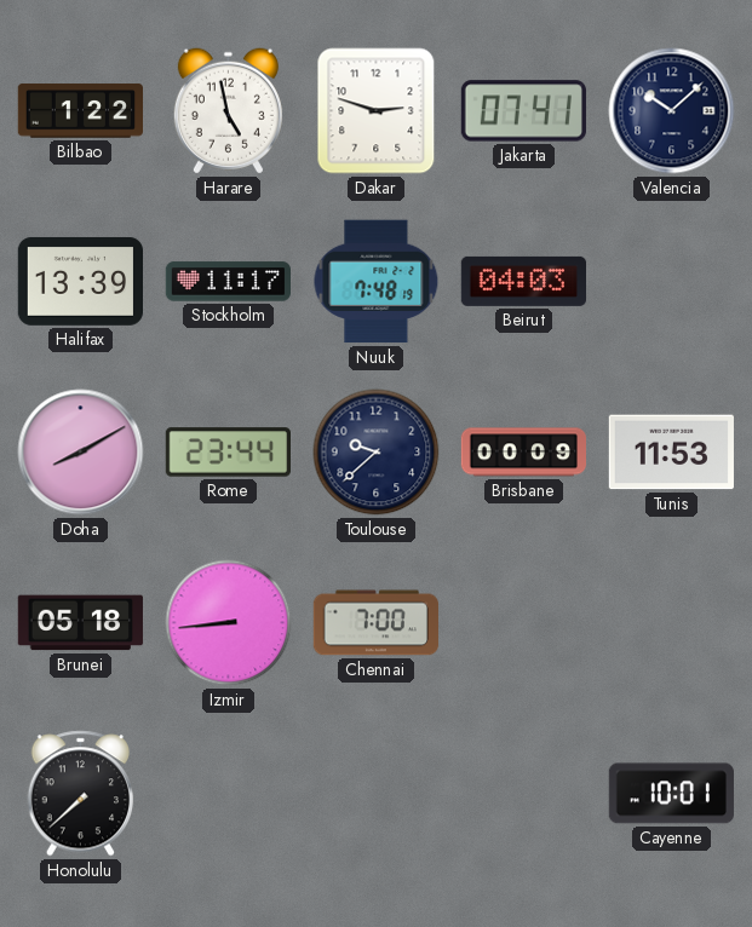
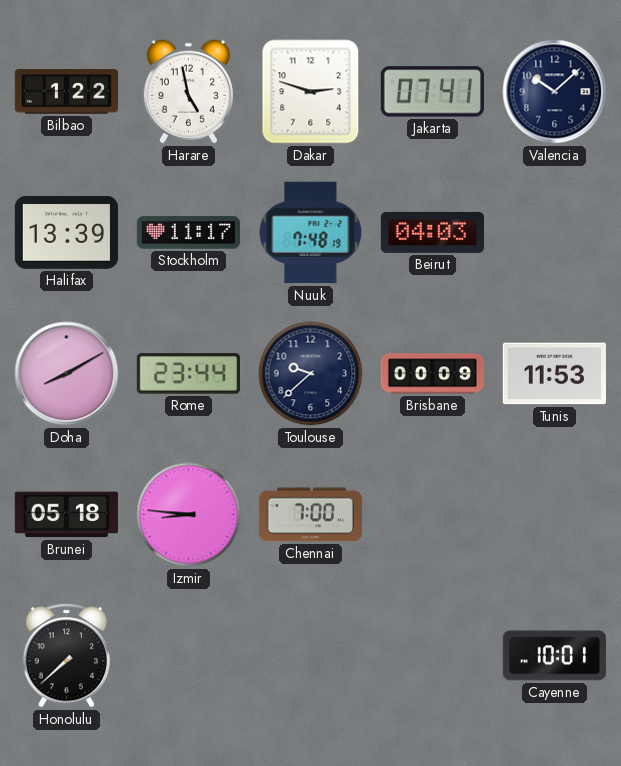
Izmir: 8:44 -> 8:46
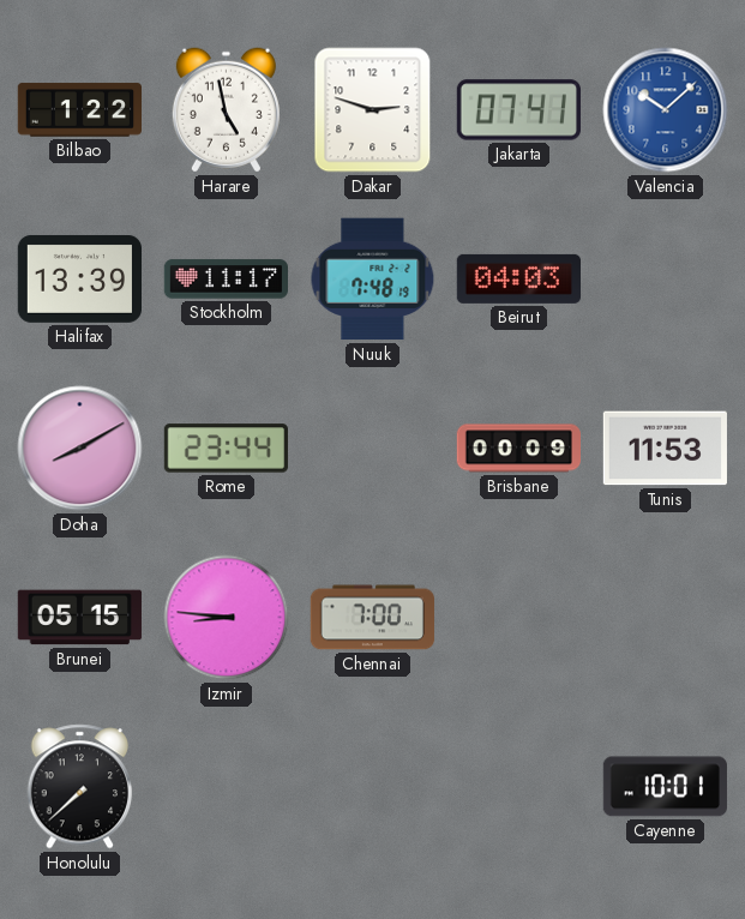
Valencia dial: navy -> blue
Toulouse: 9:38 -> none
Brunei: 05:18 -> 05:15
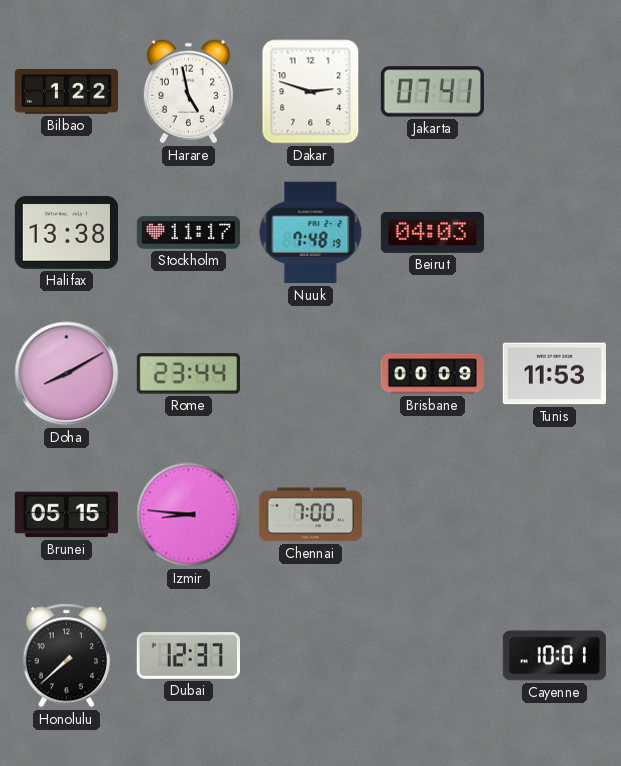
Valencia: 10:08 -> none
Halifax: 13:39 -> 13:38
Dubai: none -> 12:37
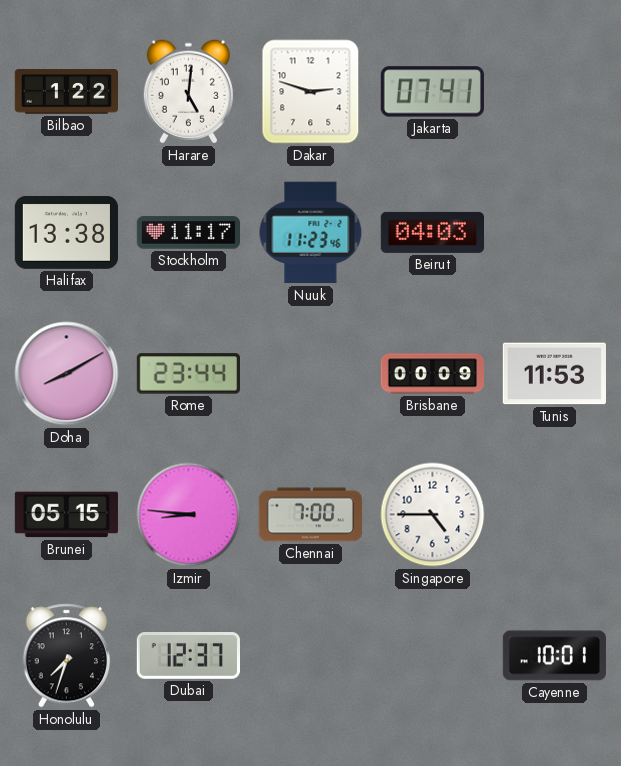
Harare: 4:58 -> 5:01
Nuuk: 7:48 -> 11:23
Singapore: none -> 4:45
Honolulu: 7:38 -> 7:33
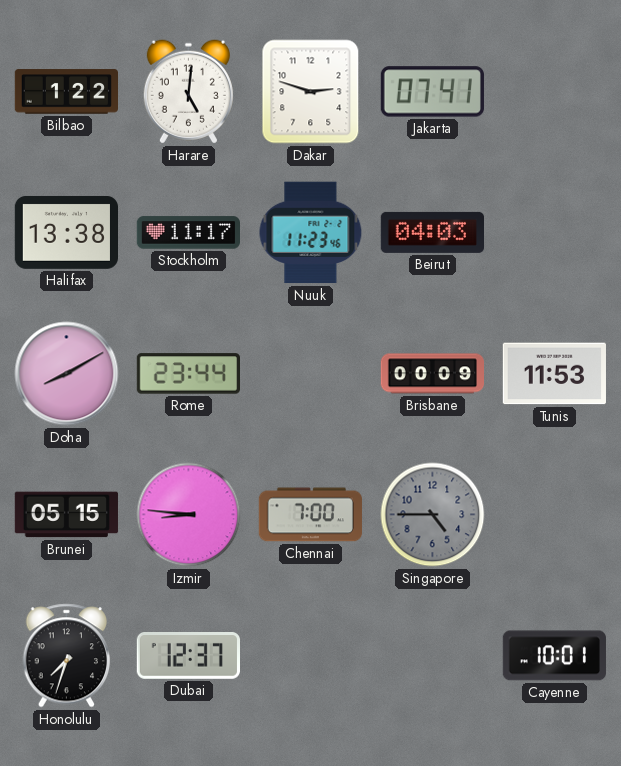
Singapore dial: white -> grey
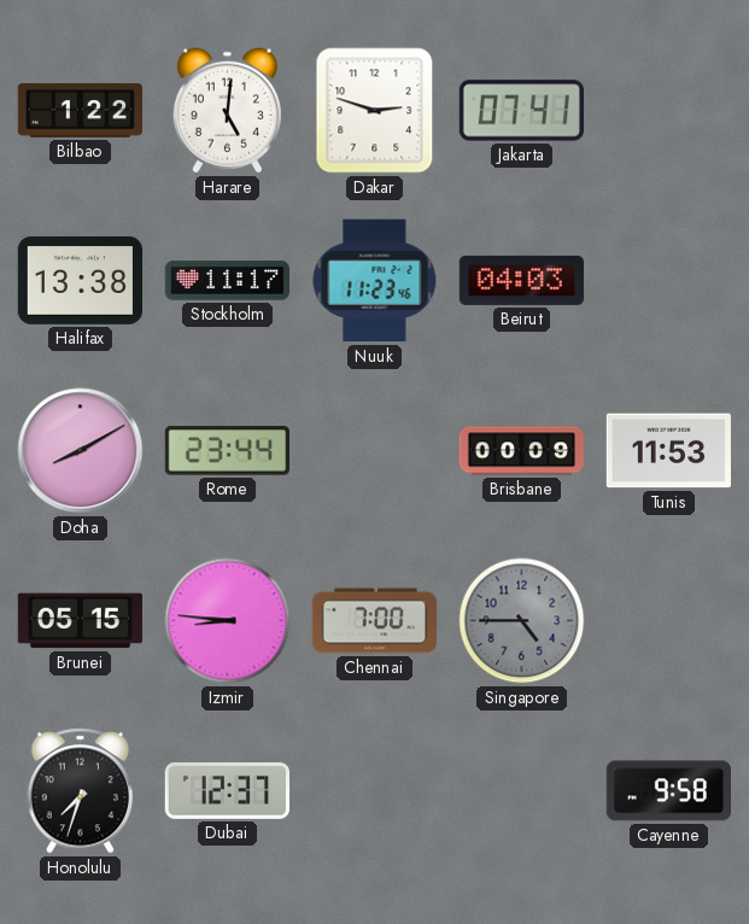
Cayenne: 10:01 -> 9:58
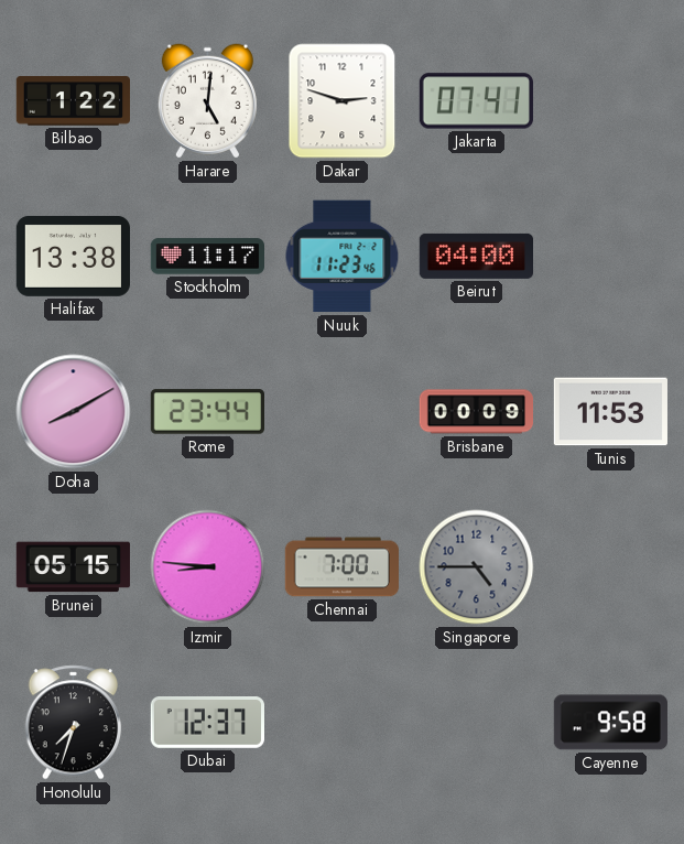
Beirut: 04:03 -> 04:00
